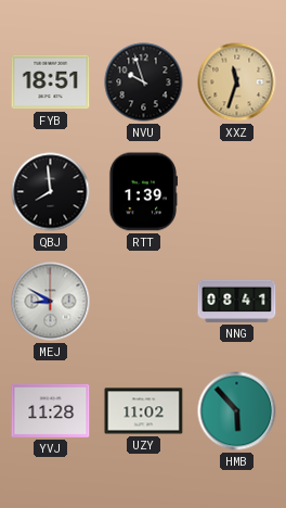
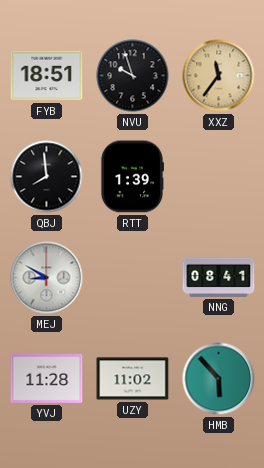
XXZ: 11:33 -> 11:36
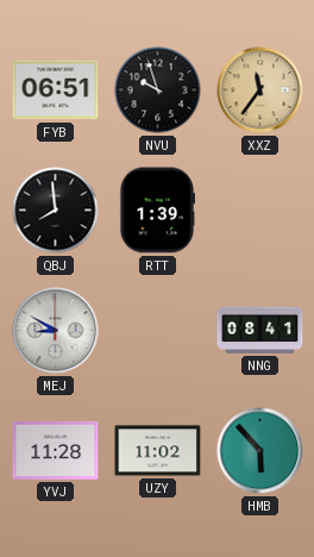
FYB: 18:51 -> 06:51
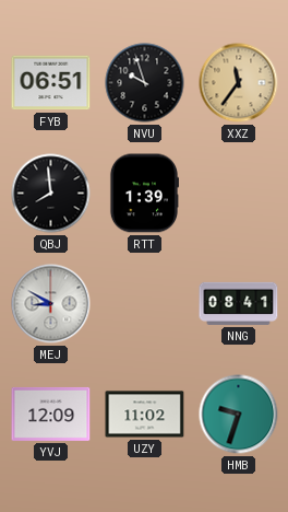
YVJ: 11:28 -> 12:09
HMB: 5:53 -> 9:33
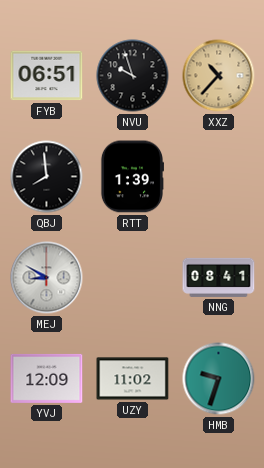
XXZ: 11:36 -> 10:37
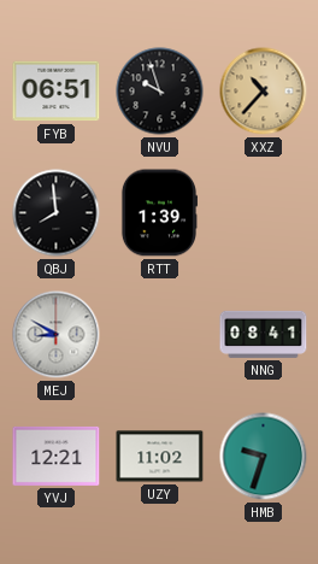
YVJ: 12:09 -> 12:21
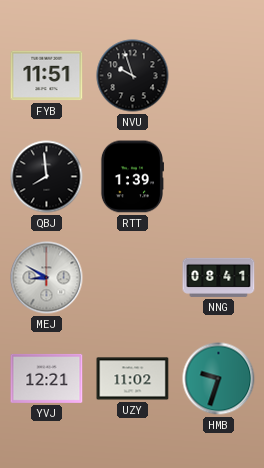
FYB: 06:51 -> 11:51
XXZ: 10:37 -> none
